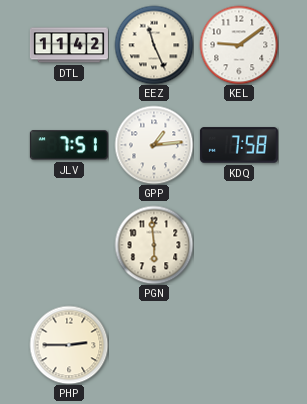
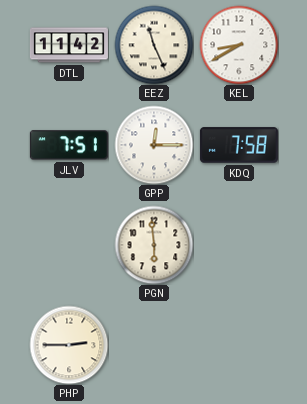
KEL: 9:09 -> 8:40
GPP: 1:14 -> 12:15
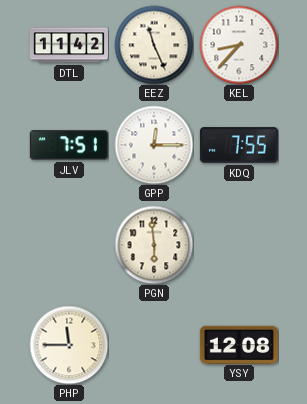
KEL: 8:40 -> 8:37
KDQ: 7:58 -> 7:55
PHP: 2:45 -> 11:45
YSY: none -> 12:08
